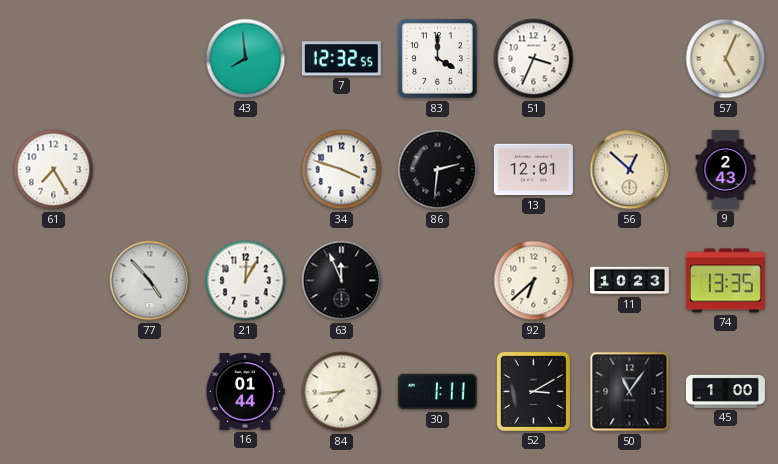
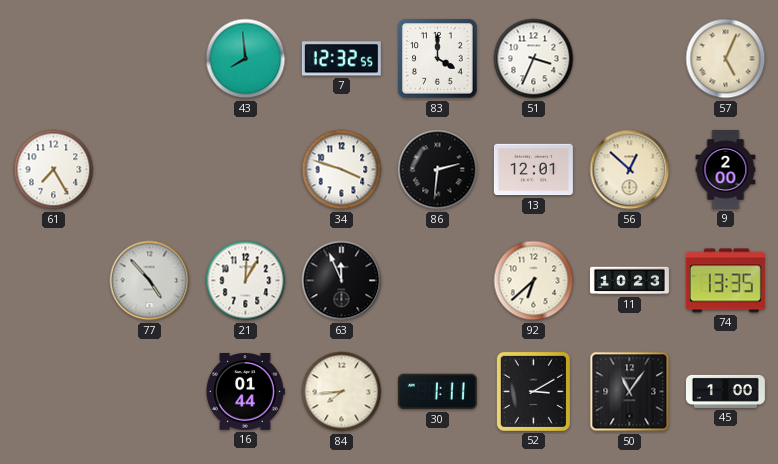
9: 2:43 -> 2:00
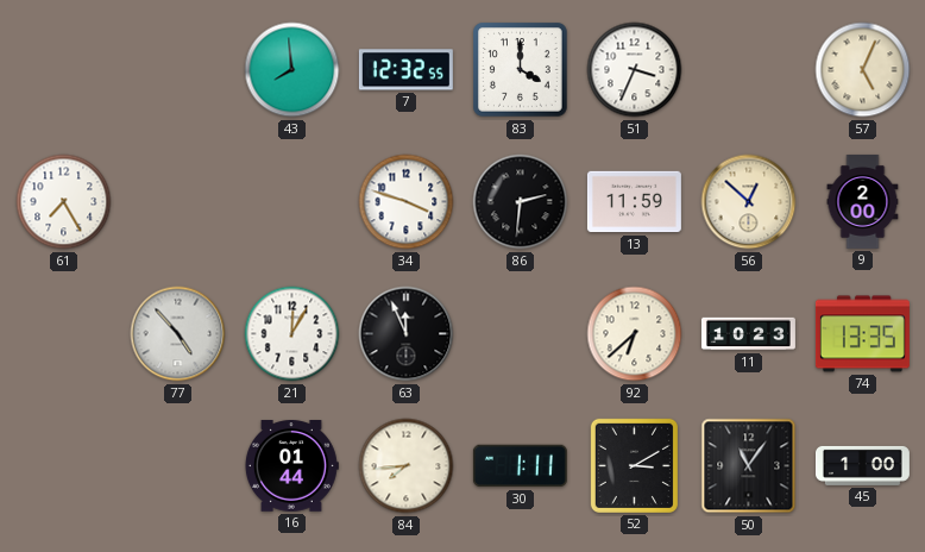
13: 12:01 -> 11:59
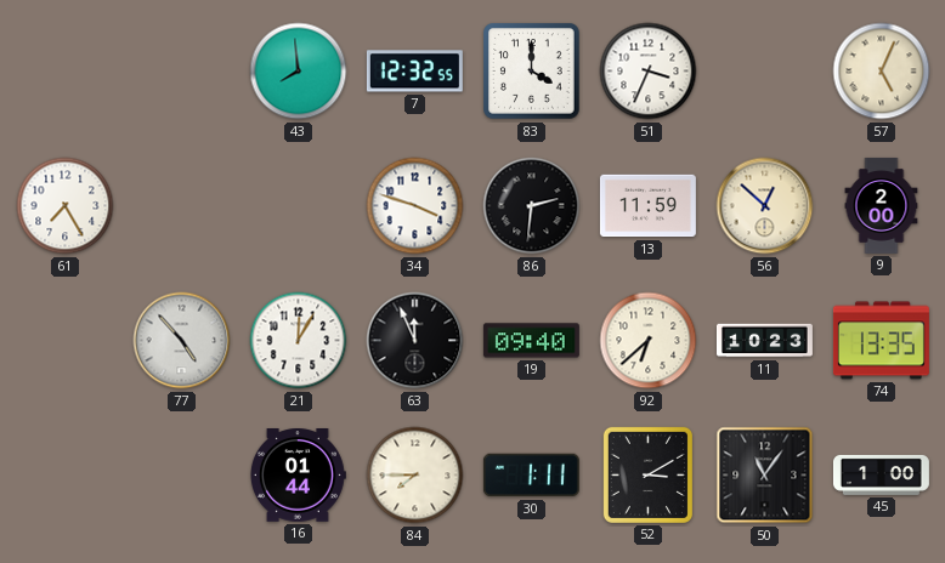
19: none -> 09:40
84: 7:44 -> 7:45
